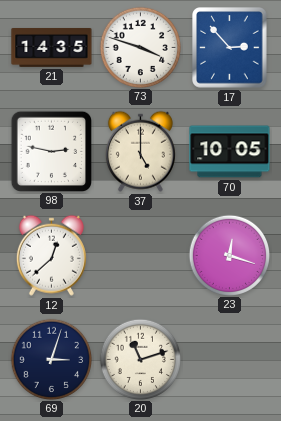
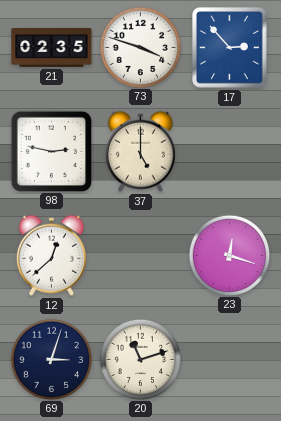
21: 14:35 -> 02:35
70: 10:05 -> none
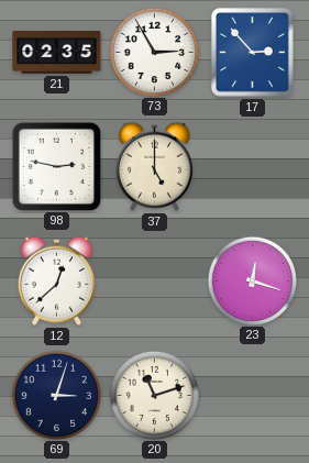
73: 3:48 -> 2:55
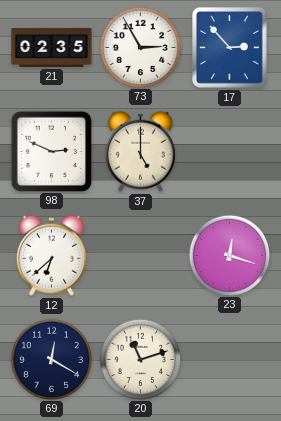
98: 2:47 -> 2:49
12: 12:38 -> 6:38
69: 3:03 -> 12:20
